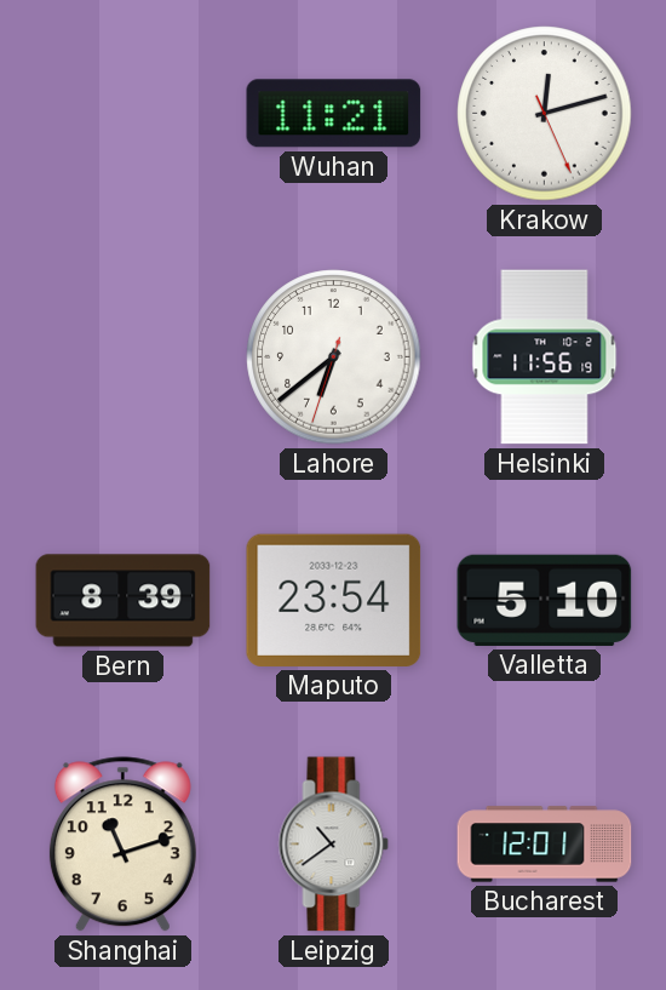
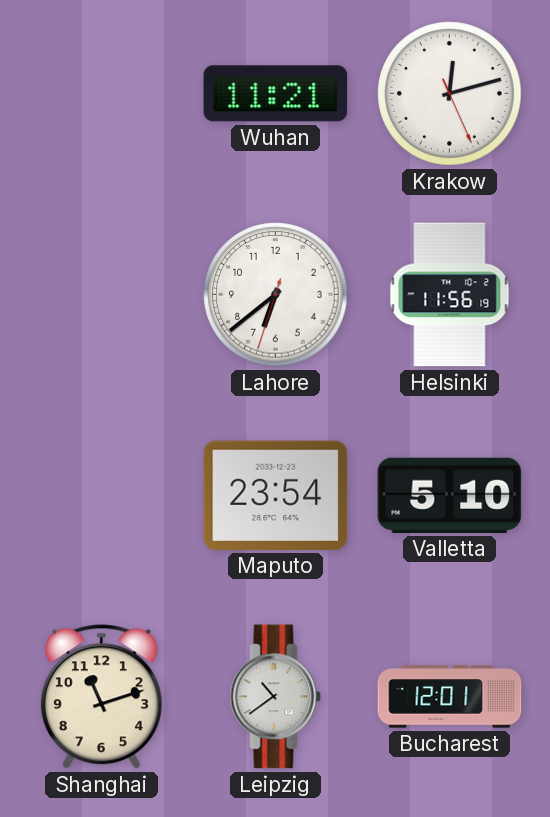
Bern: 8:39 -> none
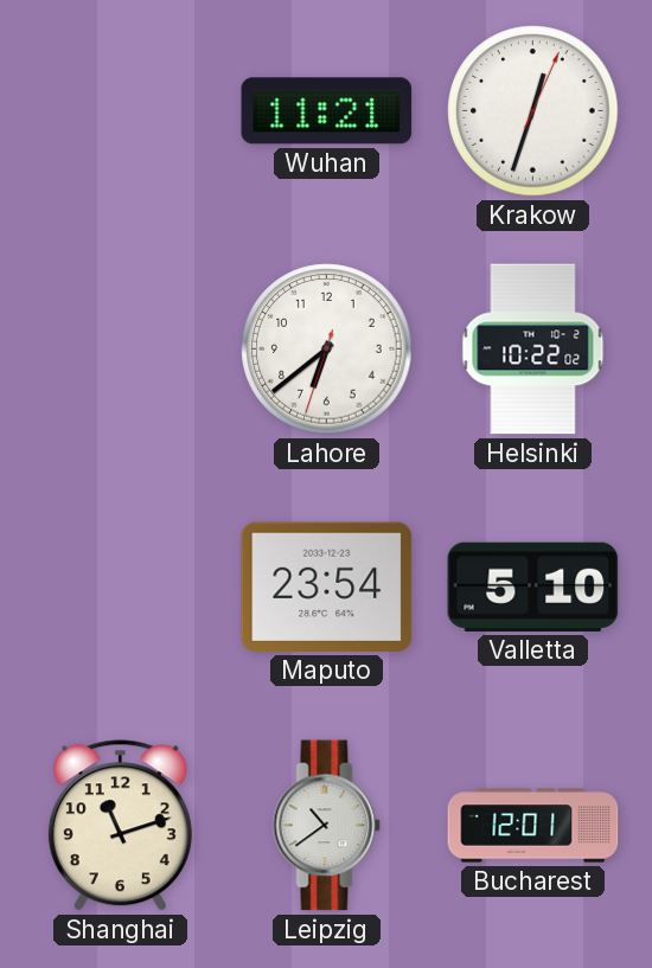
Krakow: 12:12 -> 12:33
Helsinki: 11:56 -> 10:22
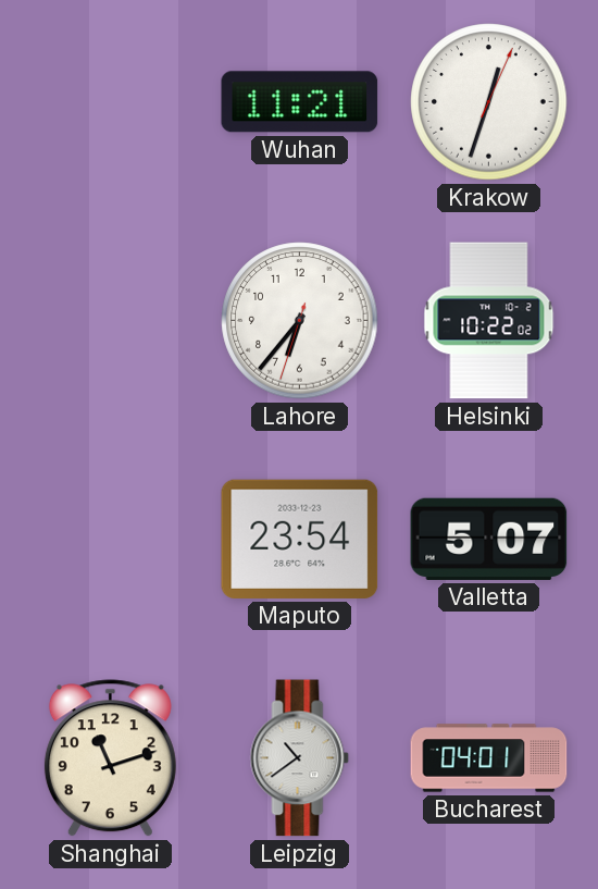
Lahore: 6:38 -> 6:36
Valletta: 5:10 -> 5:07
Bucharest: 12:01 -> 04:01
